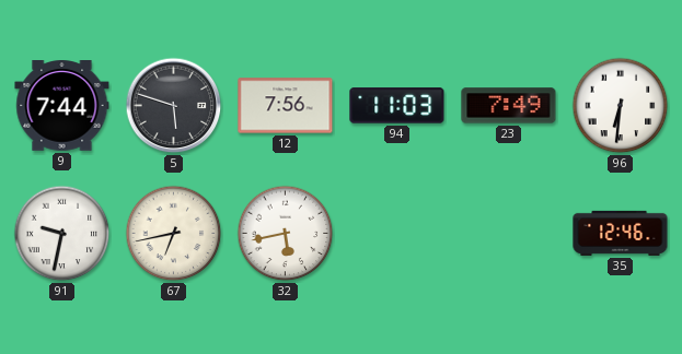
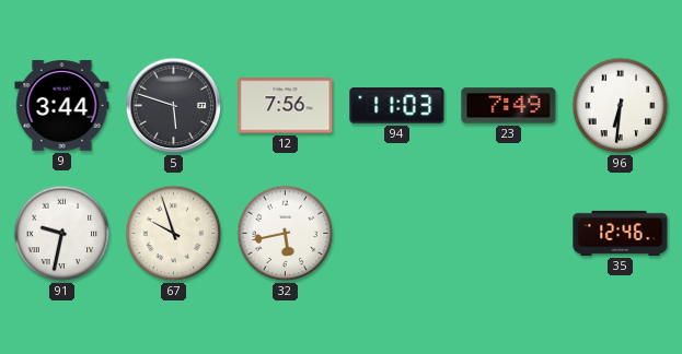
9: 7:44 -> 3:44
67: 6:43 -> 9:57
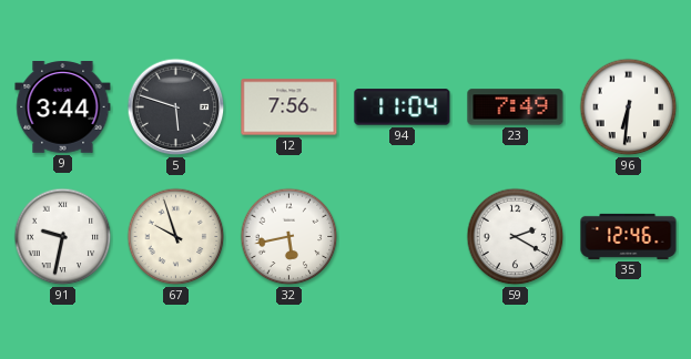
94: 11:03 -> 11:04
59: none -> 2:20
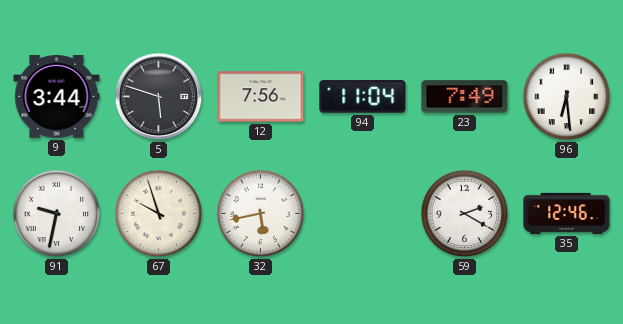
96: 6:31 -> 6:29
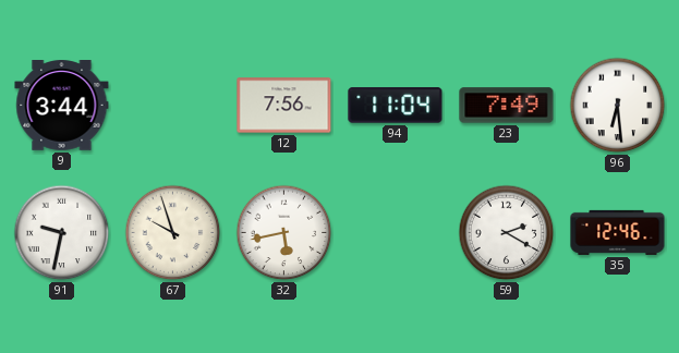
5: 5:48 -> none
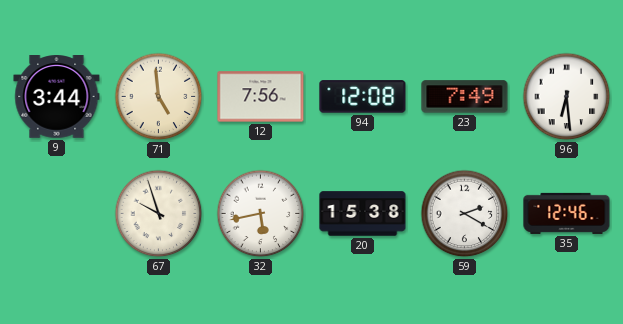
71: none -> 4:59
94: 11:04 -> 12:08
91: 9:32 -> none
20: none -> 15:38
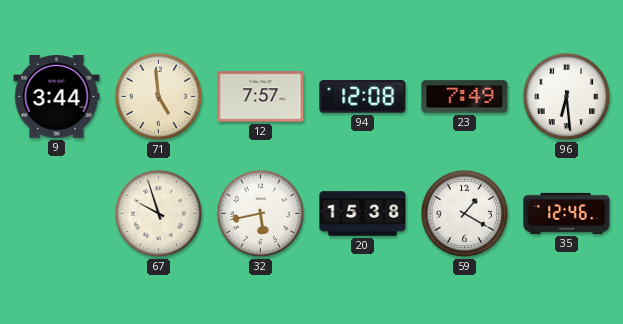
12: 7:56 -> 7:57
59: 2:20 -> 1:20
